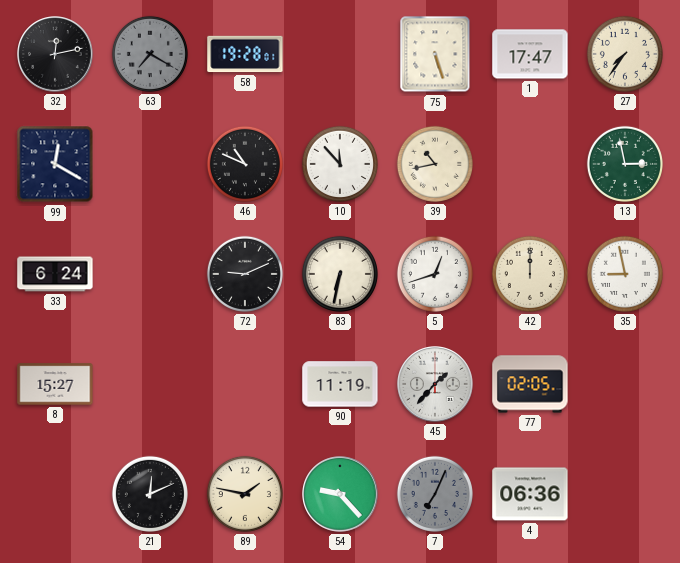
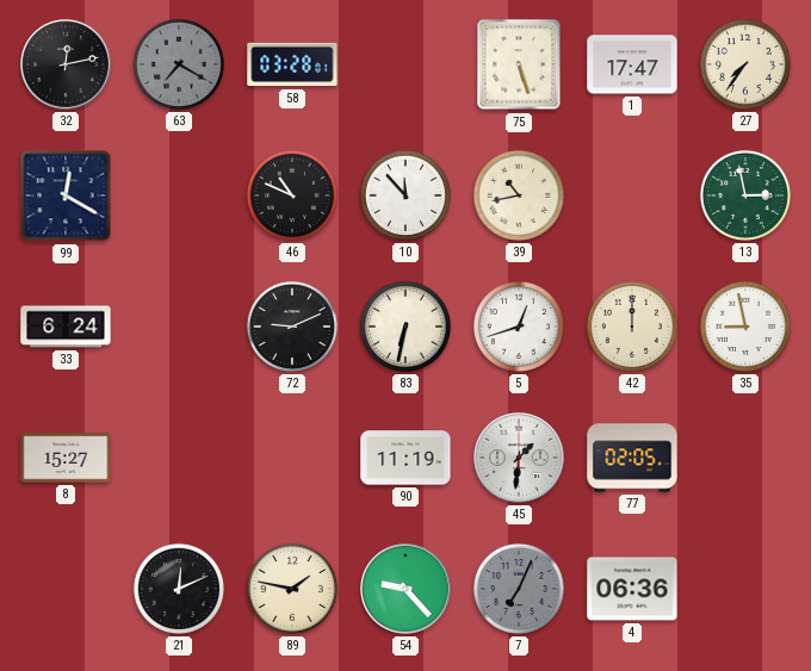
58: 19:28 -> 03:28
45: 1:37 -> 1:31
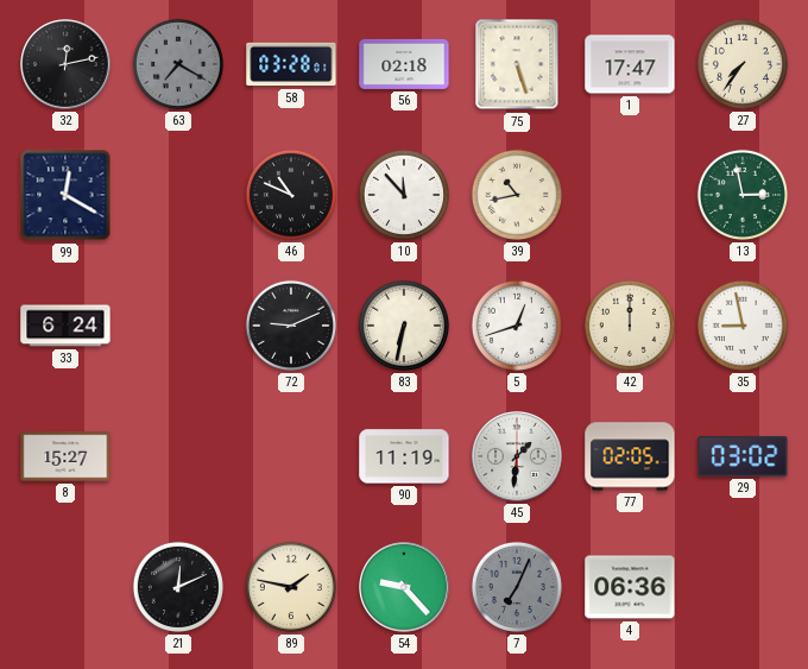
56: none -> 02:18
29: none -> 03:02
